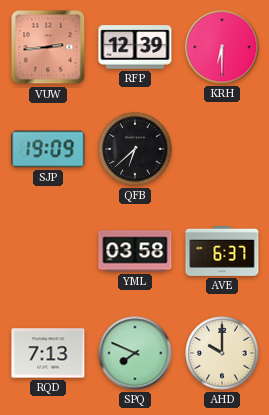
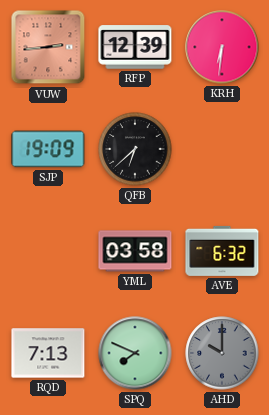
KRH: 6:30 -> 6:31
AVE: 6:37 -> 6:32
AHD dial: cream -> grey
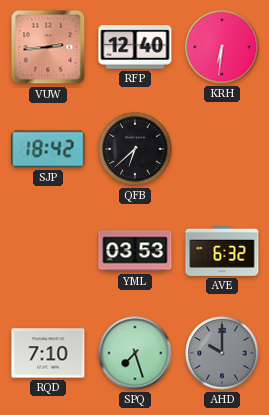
RFP: 12:39 -> 12:40
SJP: 19:09 -> 18:42
YML: 03:58 -> 03:53
RQD: 7:13 -> 7:10
SPQ: 7:49 -> 7:27
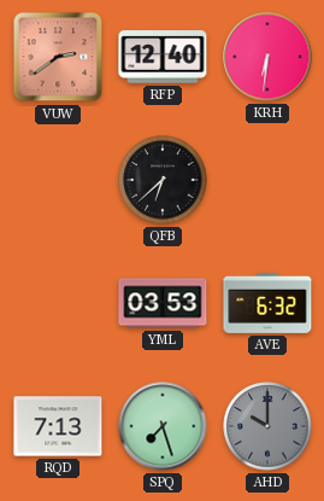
VUW: 2:44 -> 2:39
SJP: 18:42 -> none
RQD: 7:10 -> 7:13
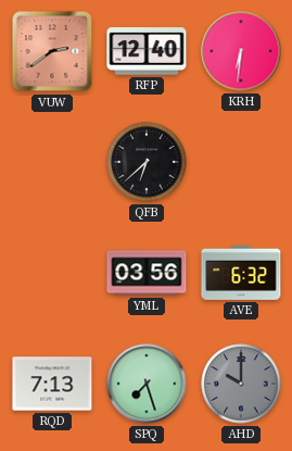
YML: 03:53 -> 03:56
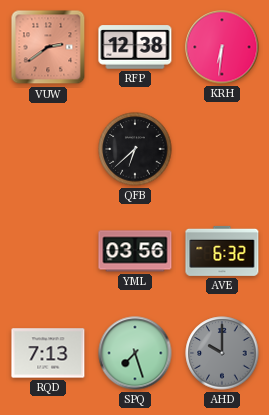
RFP: 12:40 -> 12:38
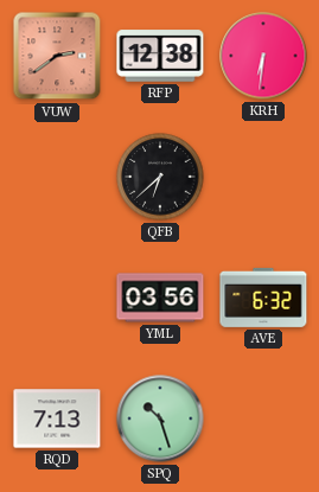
SPQ: 7:27 -> 10:27
AHD: 10:00 -> none
